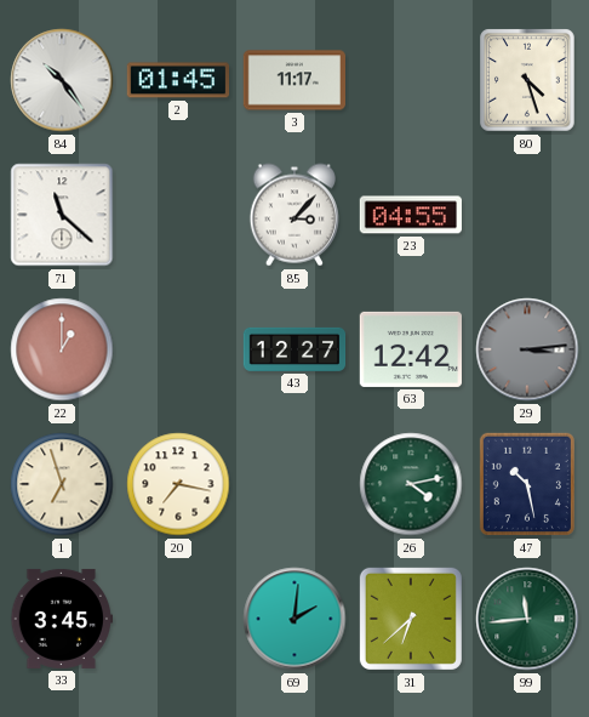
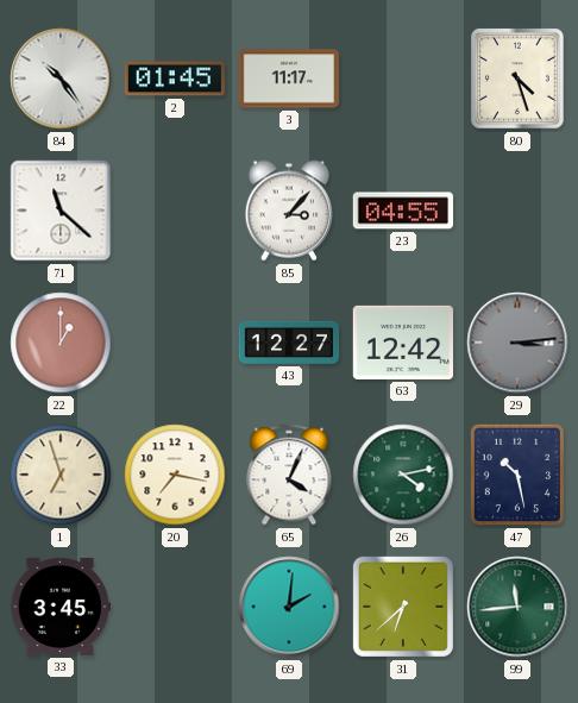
65: none -> 4:04
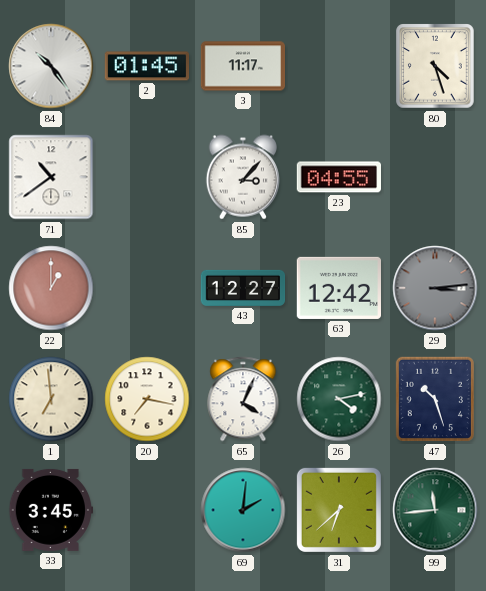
71: 11:22 -> 10:39
1: 6:57 -> 6:59
47: 10:28 -> 10:27
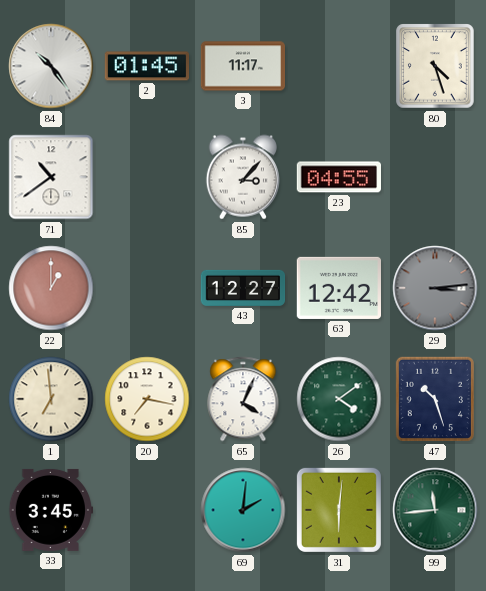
26: 4:13 -> 4:09
31: 6:38 -> 6:01
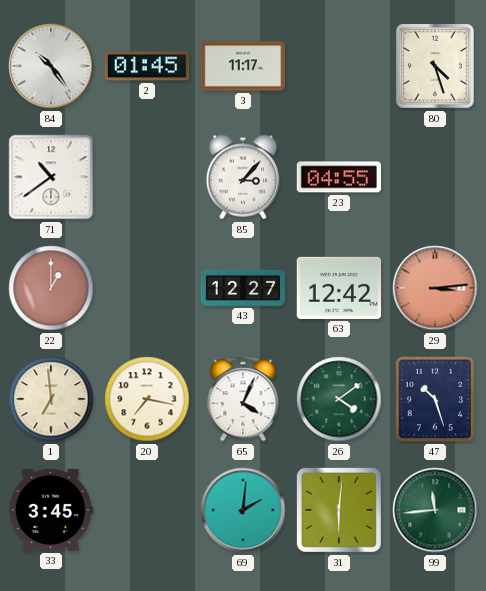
29 dial: grey -> salmon
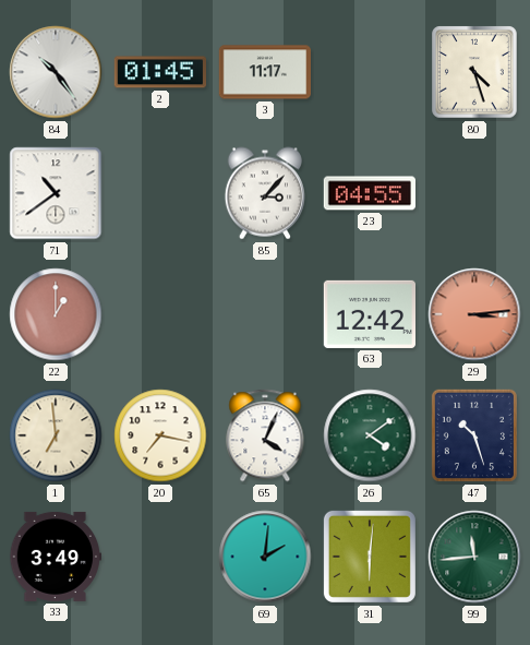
43: 12:27 -> none
33: 3:45 -> 3:49
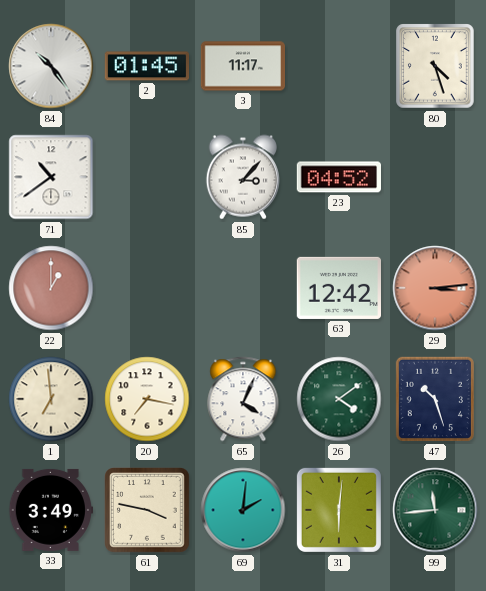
23: 04:55 -> 04:52
61: none -> 3:47
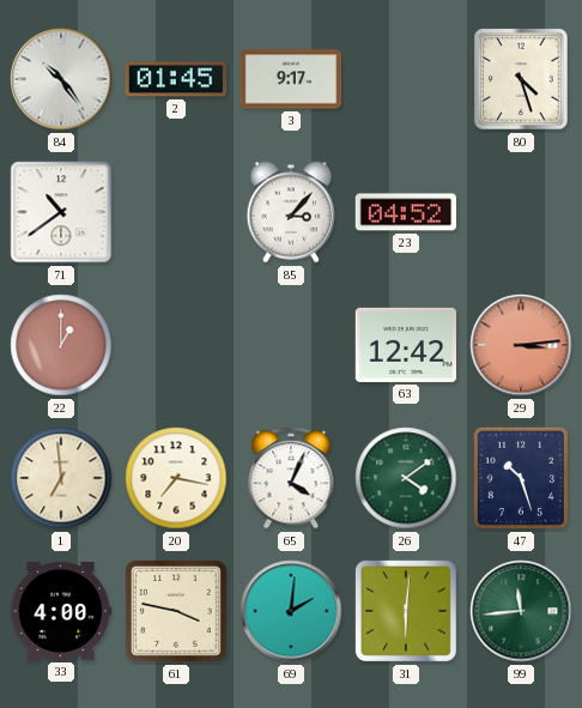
3: 11:17 -> 9:17
33: 3:49 -> 4:00
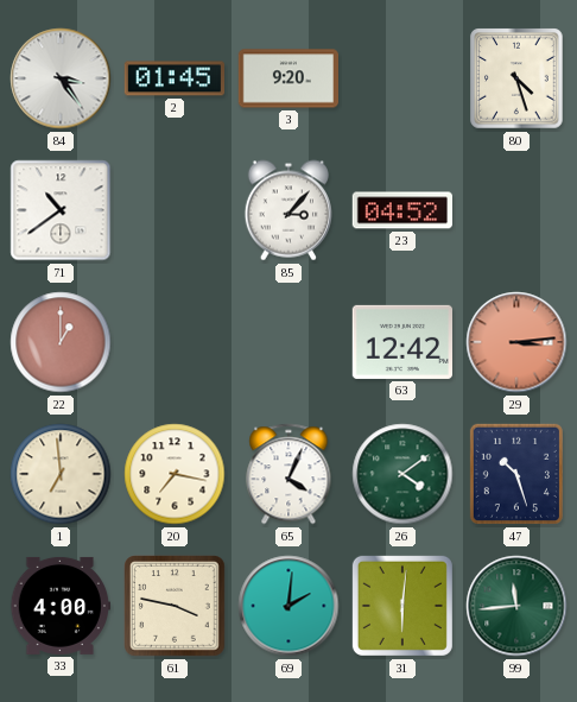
84: 10:24 -> 3:24
3: 9:17 -> 9:20
